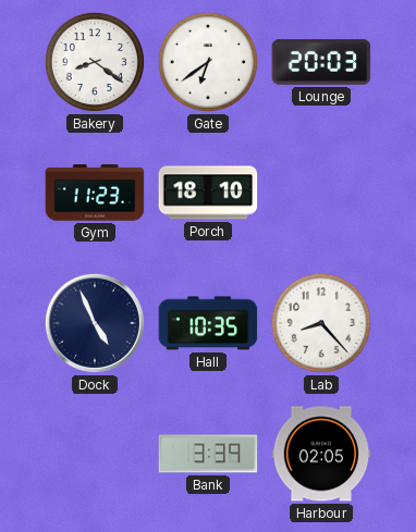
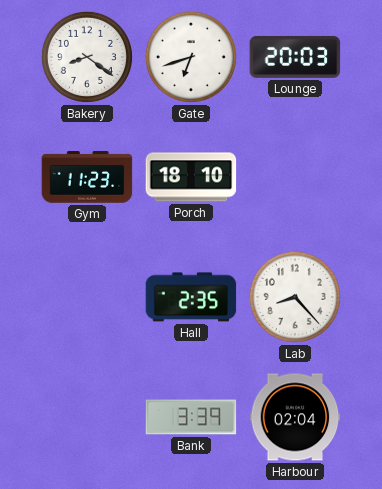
Gate: 6:39 -> 6:42
Dock: 4:56 -> none
Hall: 10:35 -> 2:35
Harbour: 02:05 -> 02:04
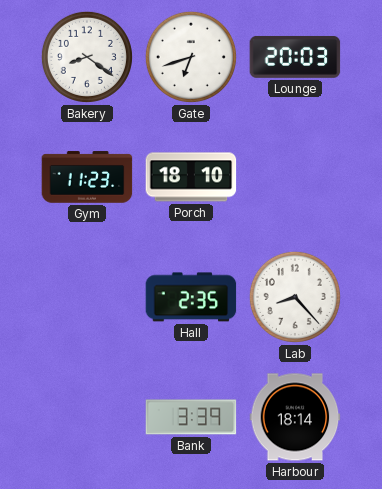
Harbour: 02:04 -> 18:14
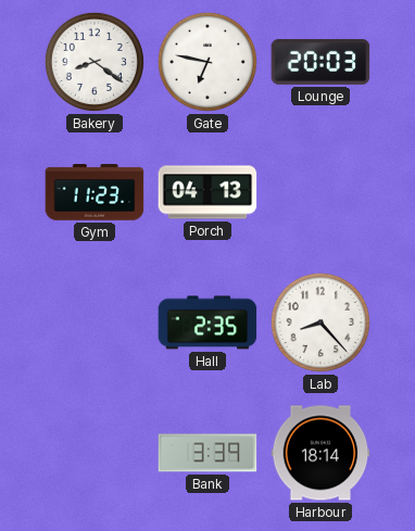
Gate: 6:42 -> 6:47
Porch: 18:10 -> 04:13
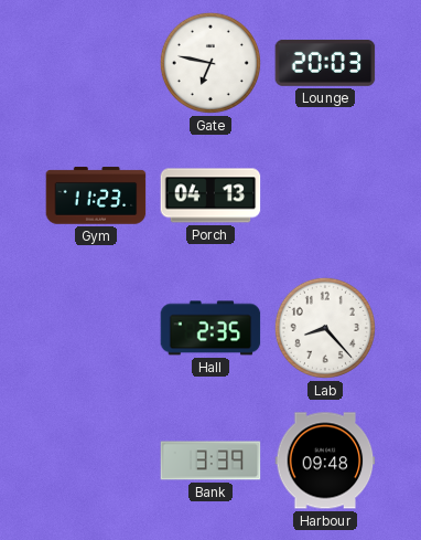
Bakery: 8:21 -> none
Harbour: 18:14 -> 09:48
